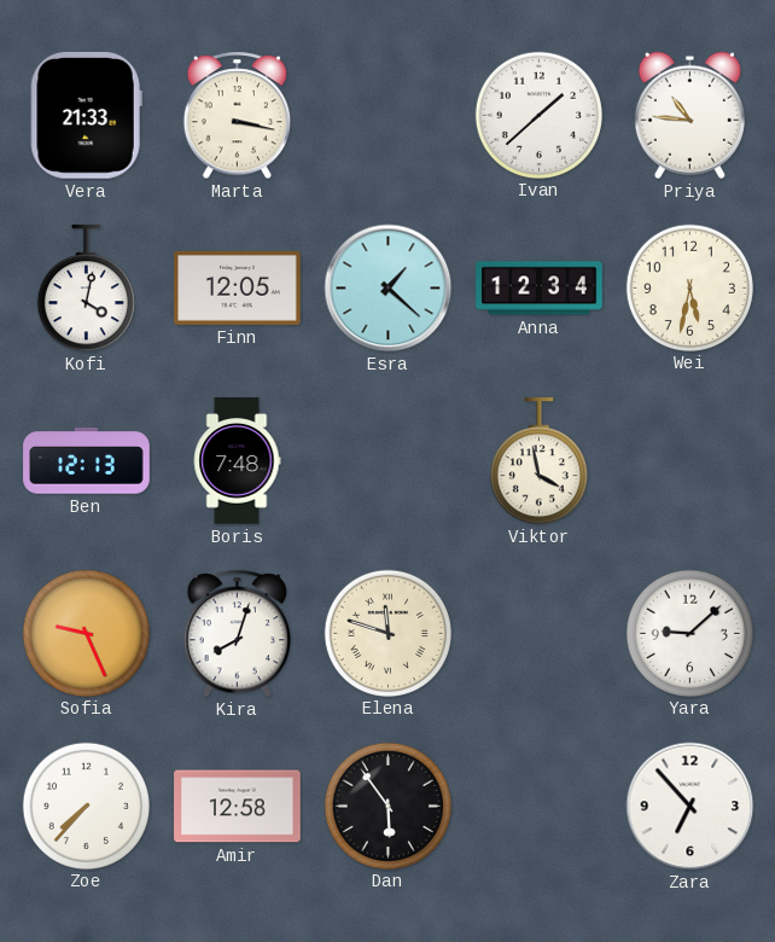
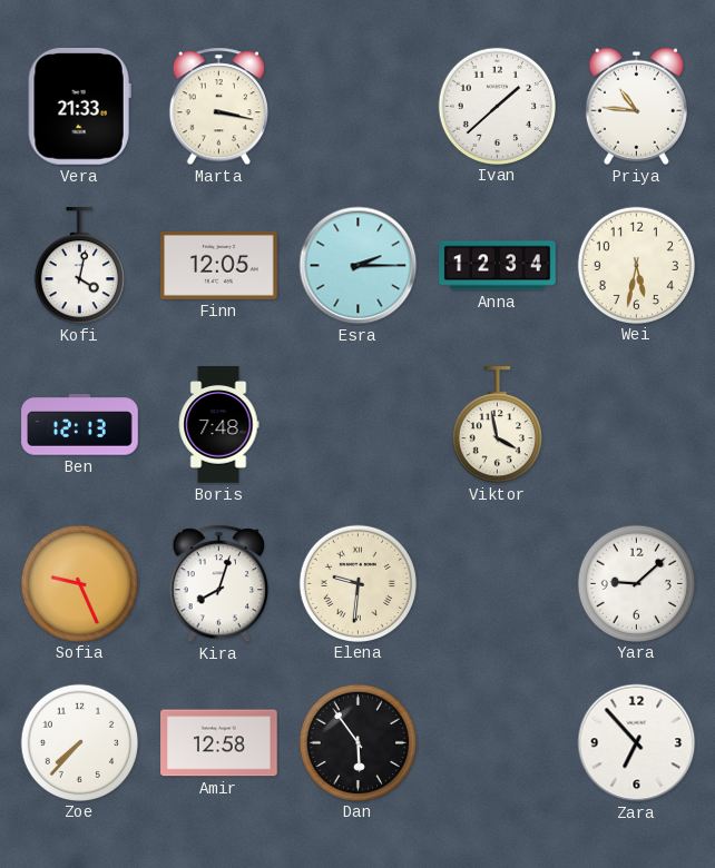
Esra: 1:22 -> 2:15
Elena: 11:48 -> 9:31
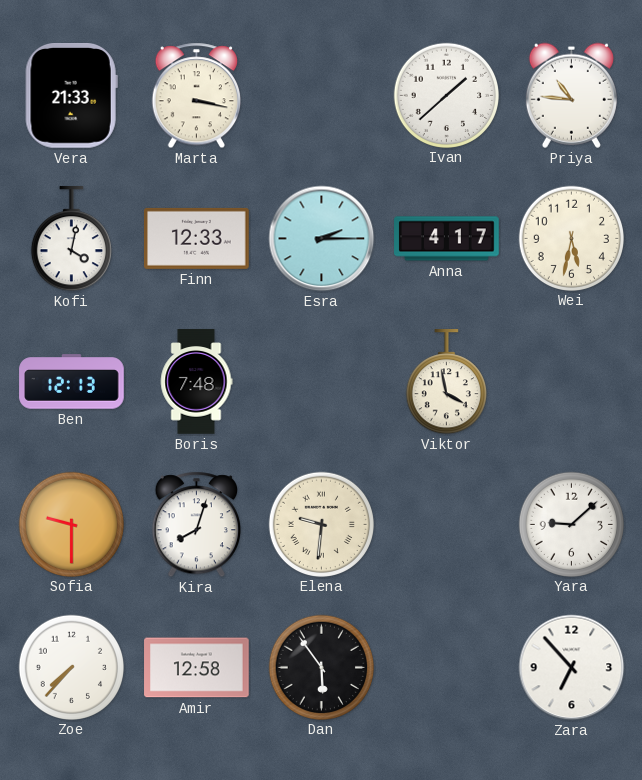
Finn: 12:05 -> 12:33
Anna: 12:34 -> 4:17
Sofia: 9:26 -> 9:30
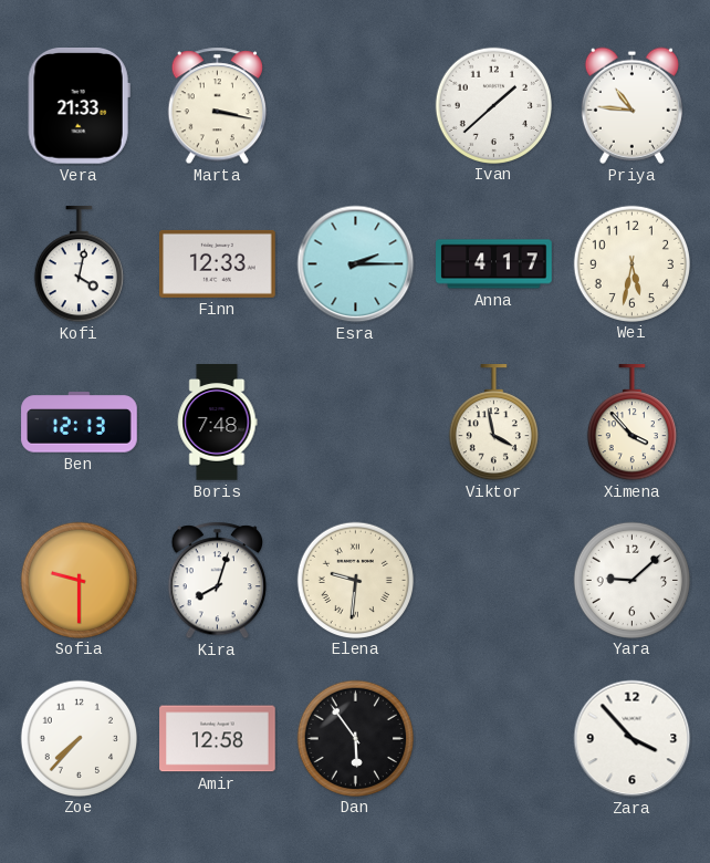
Ximena: none -> 3:53
Zara: 6:53 -> 3:53
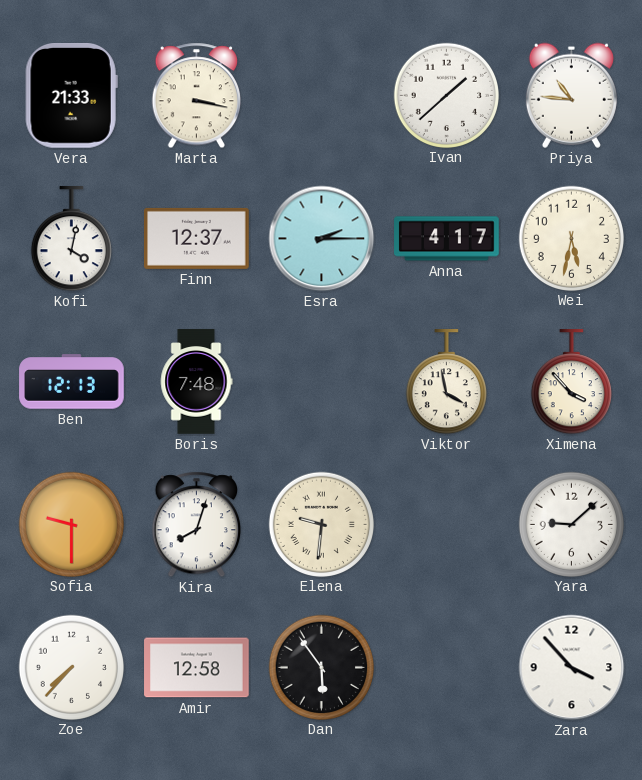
Finn: 12:33 -> 12:37
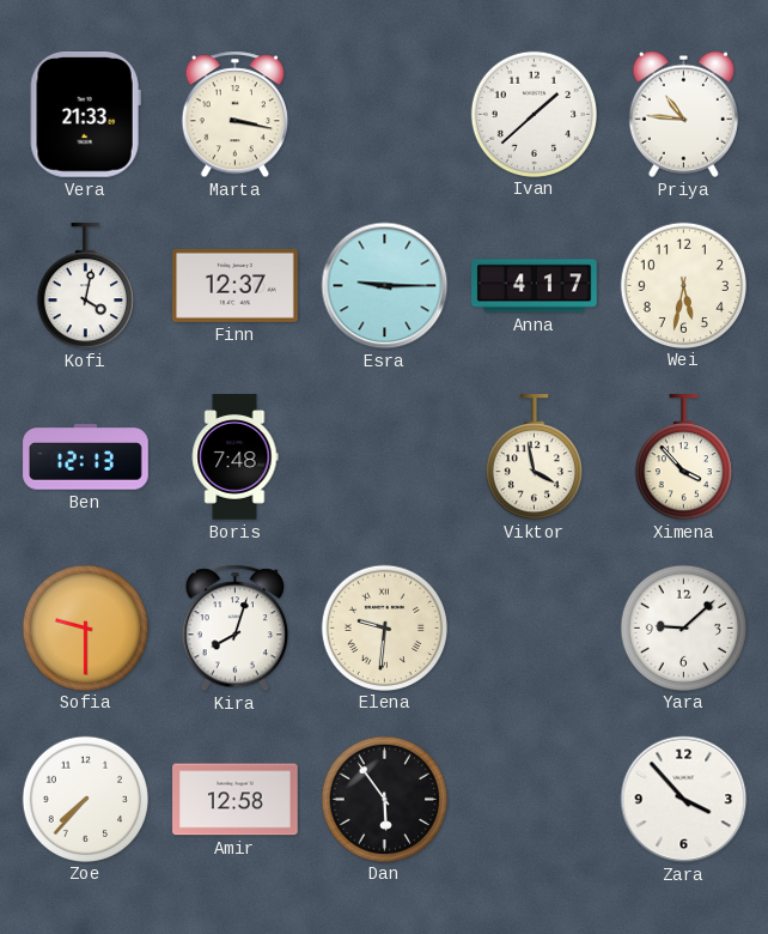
Esra: 2:15 -> 9:15
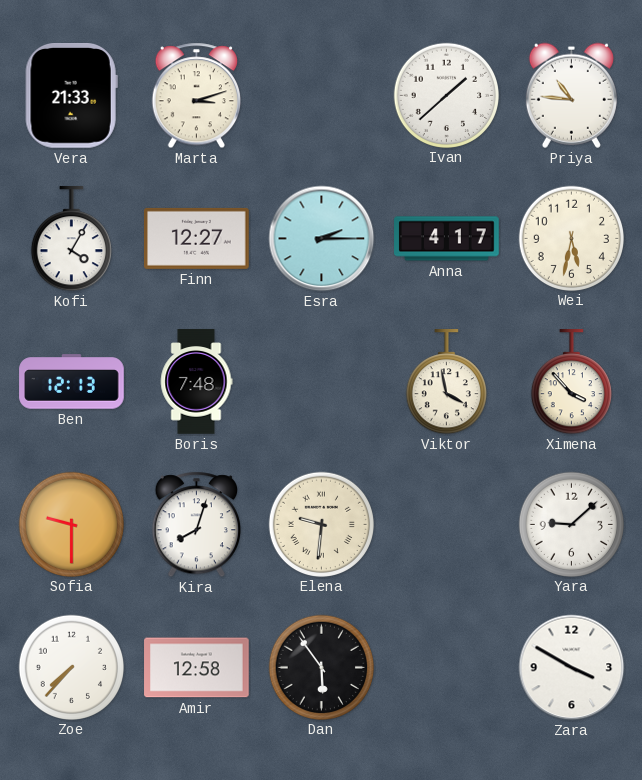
Marta: 3:17 -> 3:12
Kofi: 4:02 -> 4:05
Finn: 12:37 -> 12:27
Esra: 9:15 -> 2:15
Zara: 3:53 -> 3:50
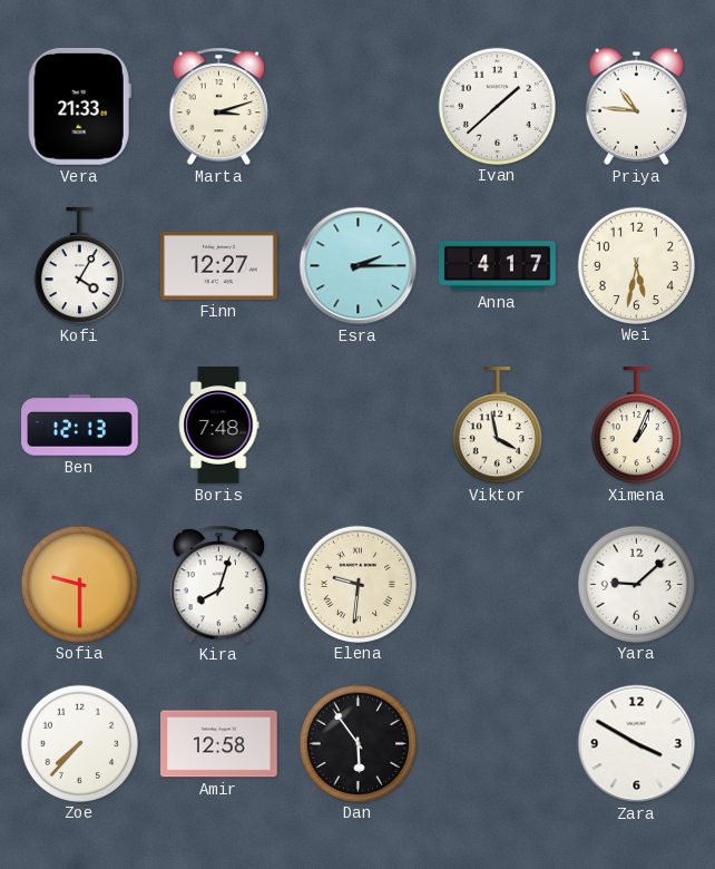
Ximena: 3:53 -> 1:04
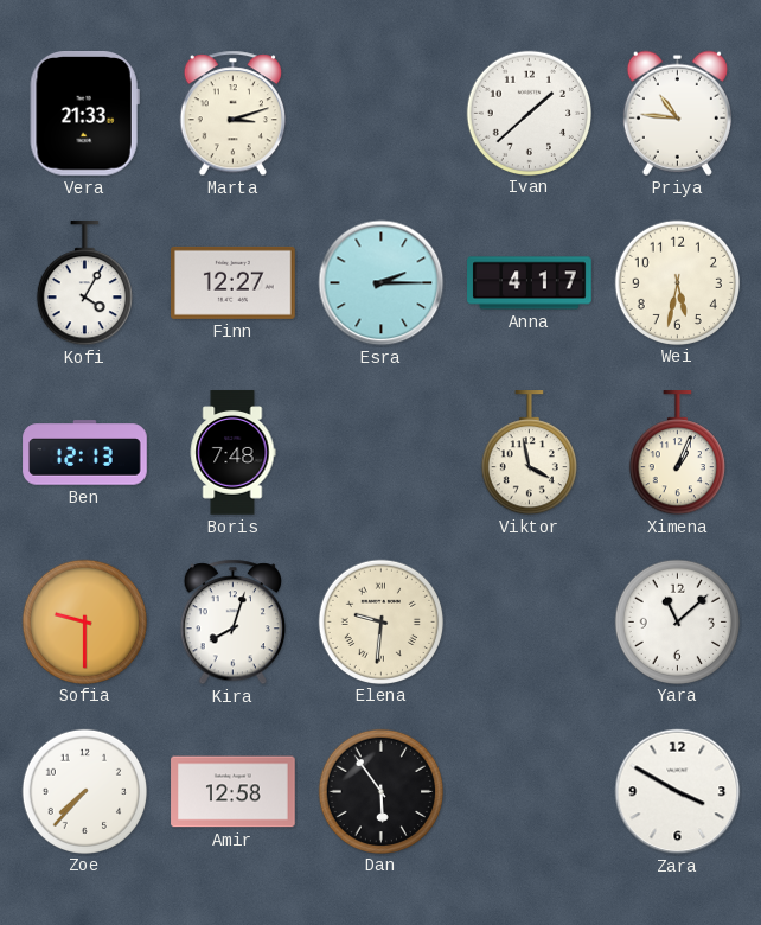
Yara: 9:08 -> 11:08
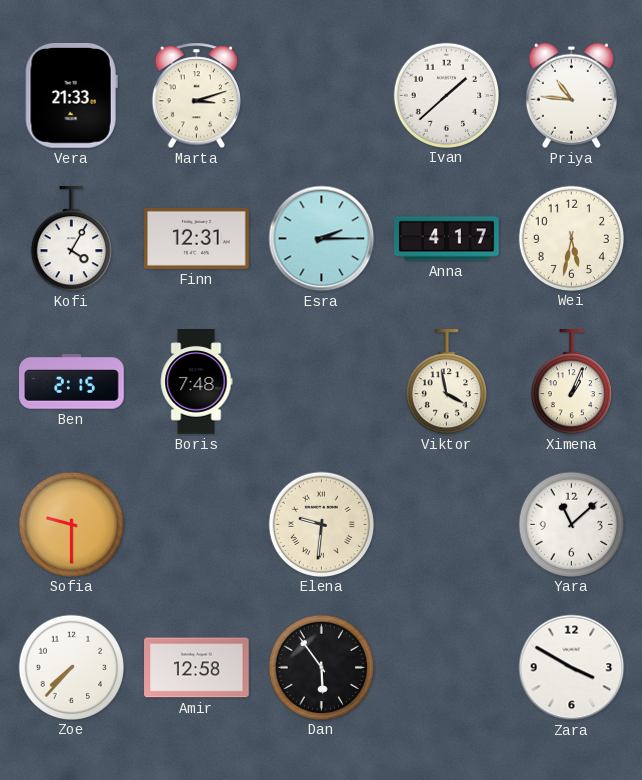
Finn: 12:27 -> 12:31
Ben: 12:13 -> 2:15
Kira: 8:03 -> none
